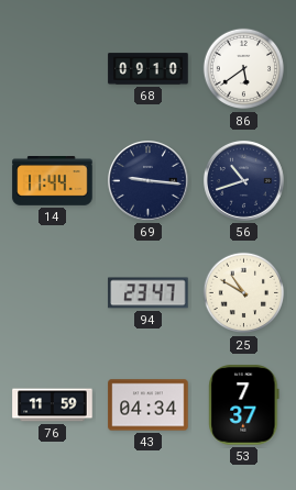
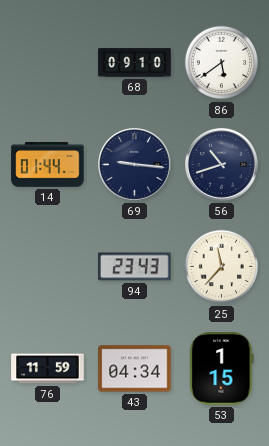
14: 11:44 -> 01:44
94: 23:47 -> 23:43
25: 10:50 -> 11:37
53: 7:37 -> 1:15
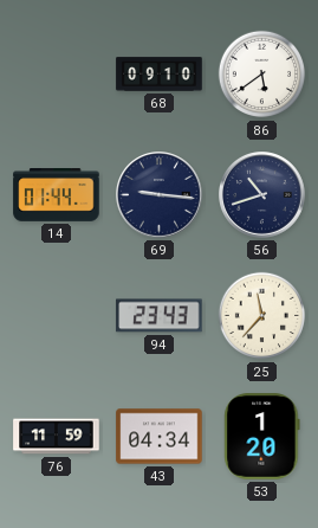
53: 1:15 -> 1:20
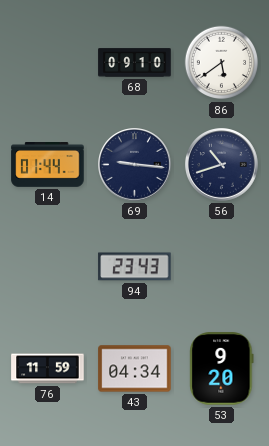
25: 11:37 -> none
53: 1:20 -> 9:20
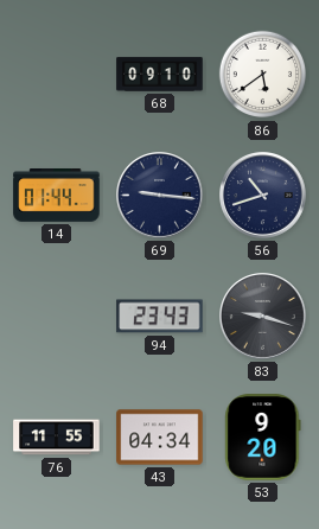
83: none -> 9:18
76: 11:59 -> 11:55
